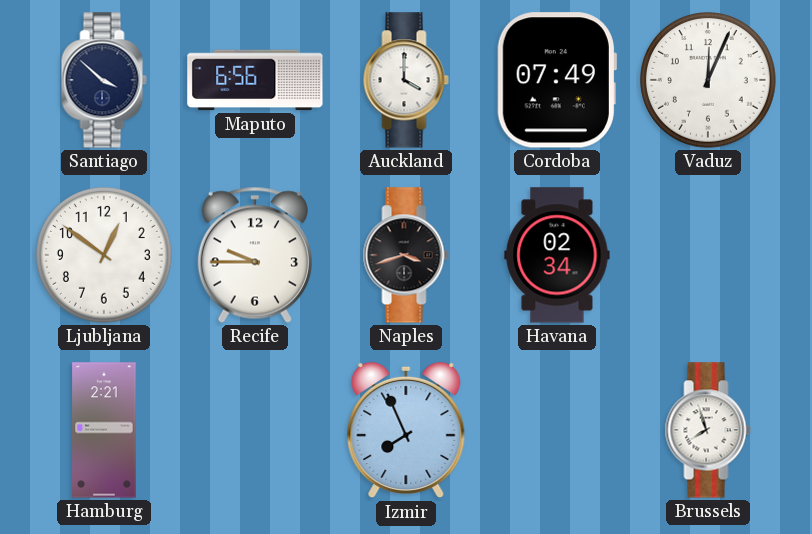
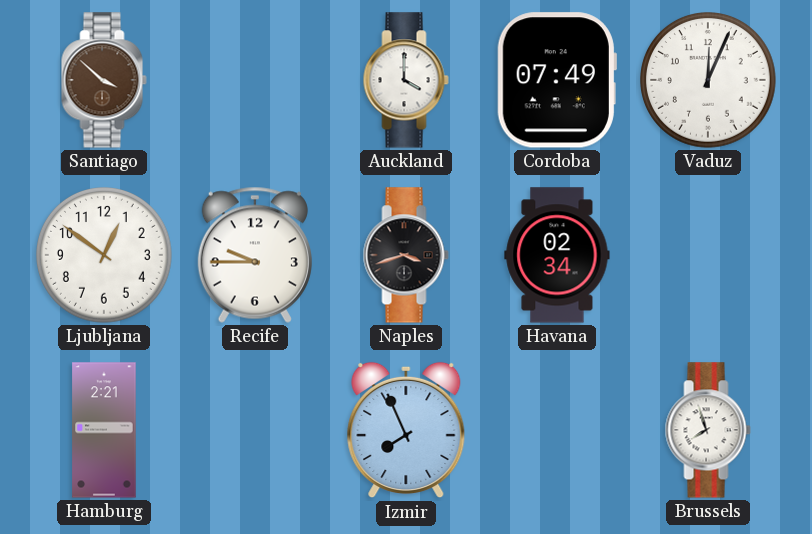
Santiago dial: navy -> brown
Maputo: 6:56 -> none
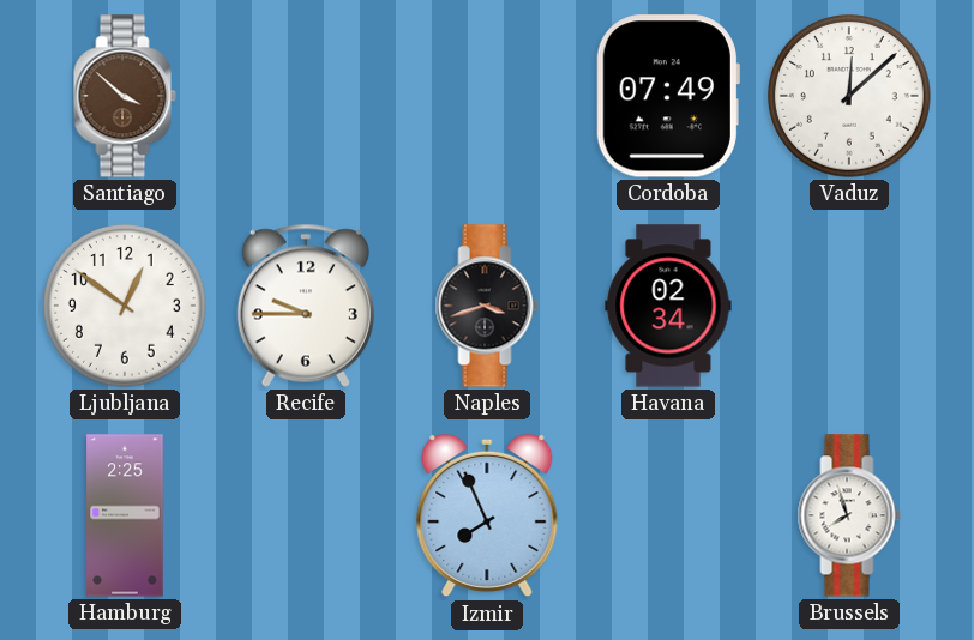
Auckland: 4:00 -> none
Vaduz: 12:04 -> 12:08
Hamburg: 2:21 -> 2:25
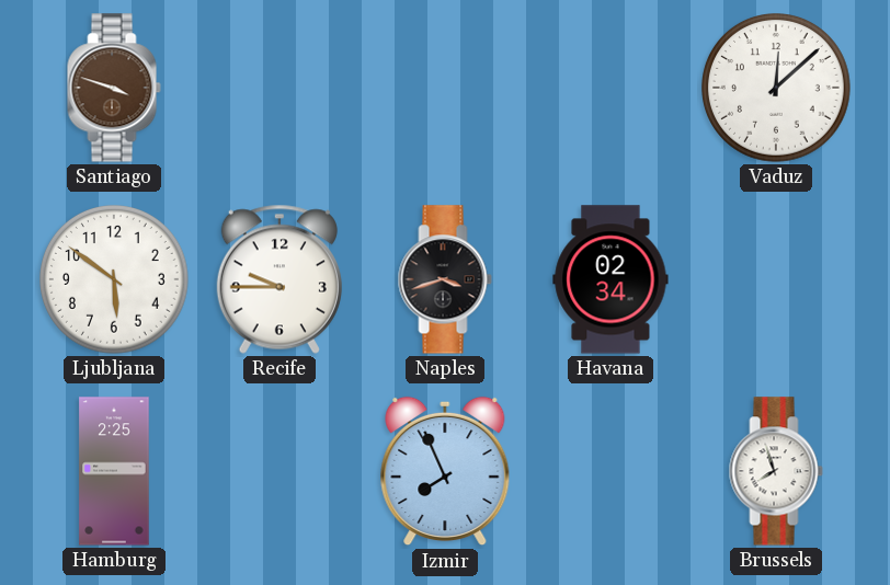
Santiago: 3:52 -> 3:48
Cordoba: 07:49 -> none
Ljubljana: 12:51 -> 5:51
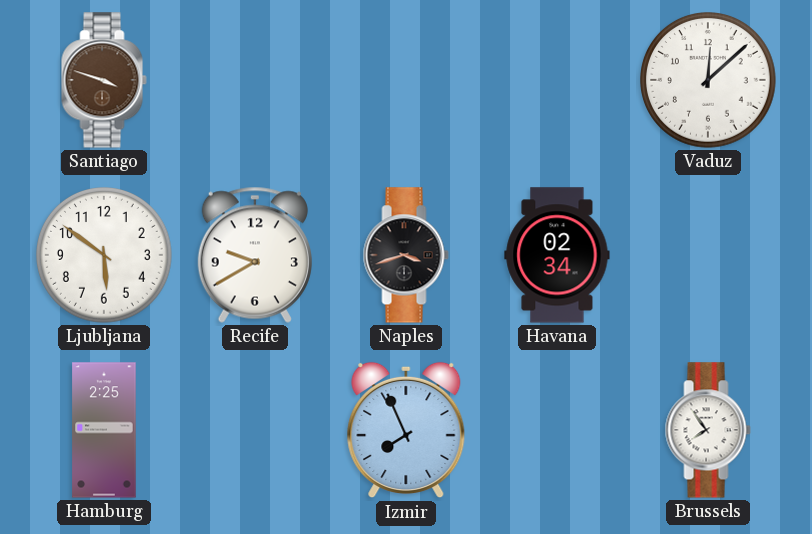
Recife: 9:45 -> 9:40
Brussels: 7:57 -> 7:54
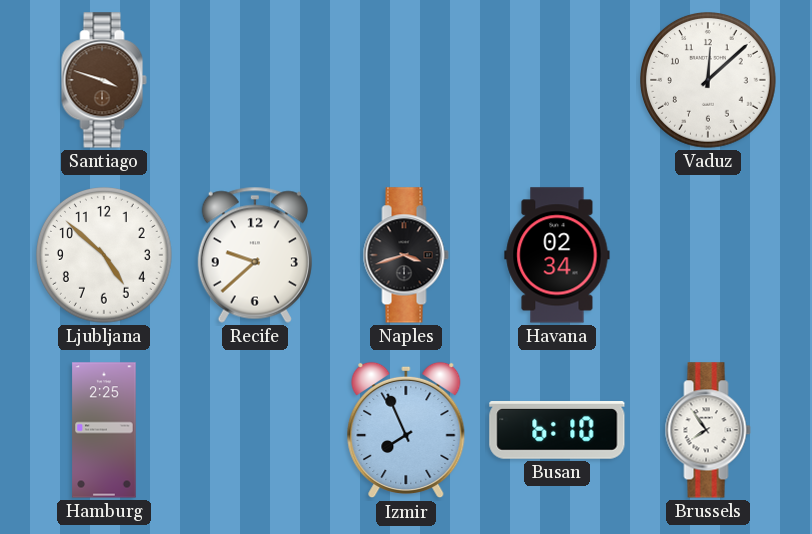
Ljubljana: 5:51 -> 4:52
Recife: 9:40 -> 9:38
Busan: none -> 6:10
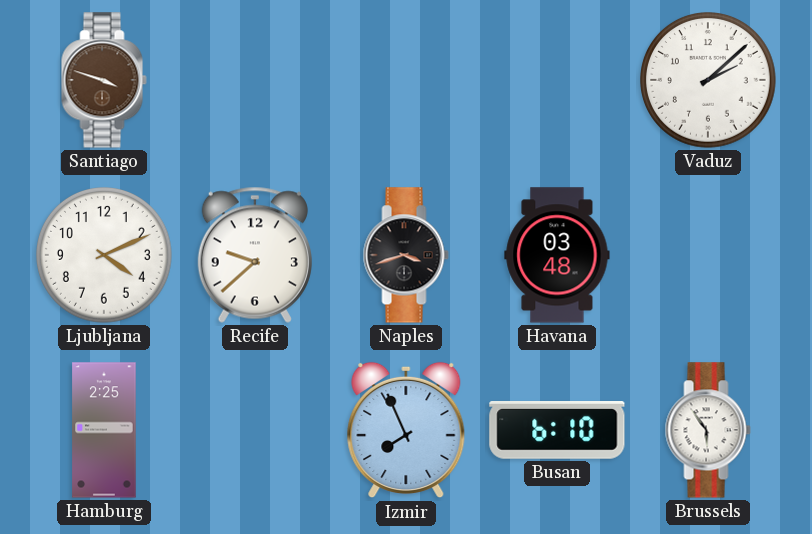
Vaduz: 12:08 -> 2:08
Ljubljana: 4:52 -> 4:11
Havana: 02:34 -> 03:48
Brussels: 7:54 -> 5:54
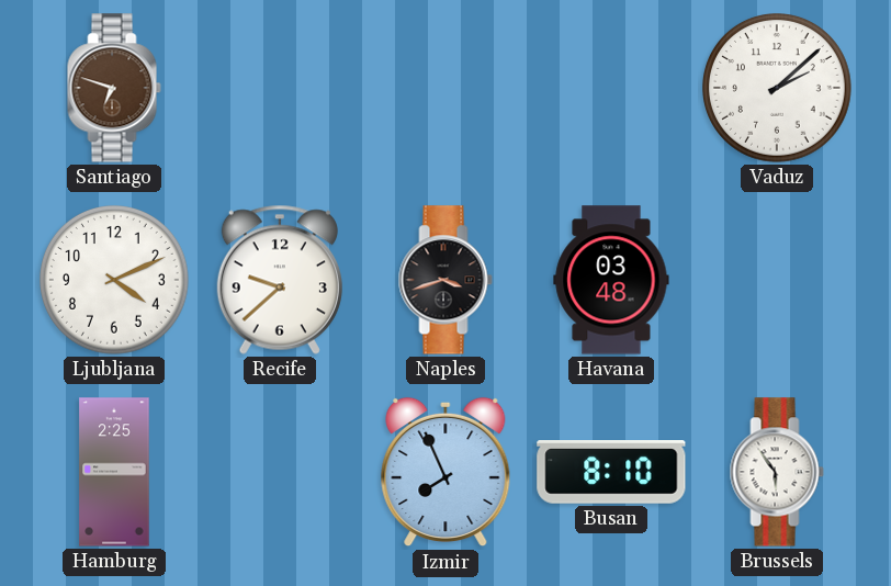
Santiago: 3:48 -> 6:48
Busan: 6:10 -> 8:10
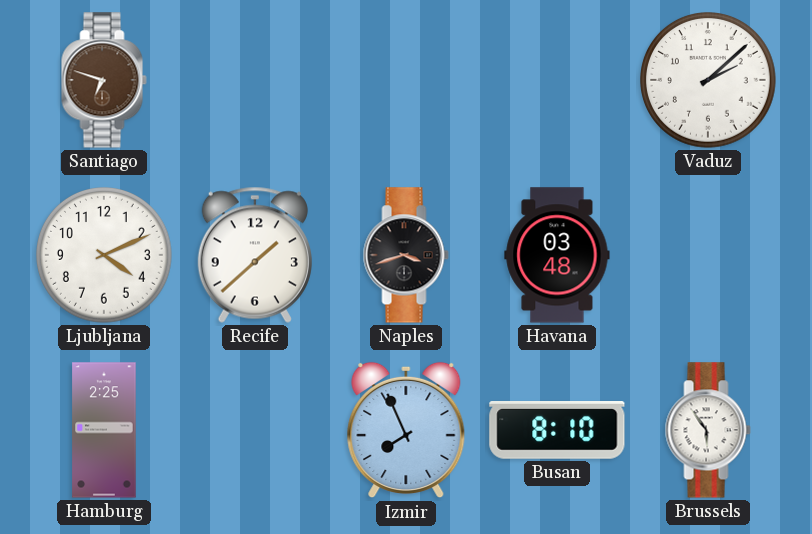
Recife: 9:38 -> 1:38
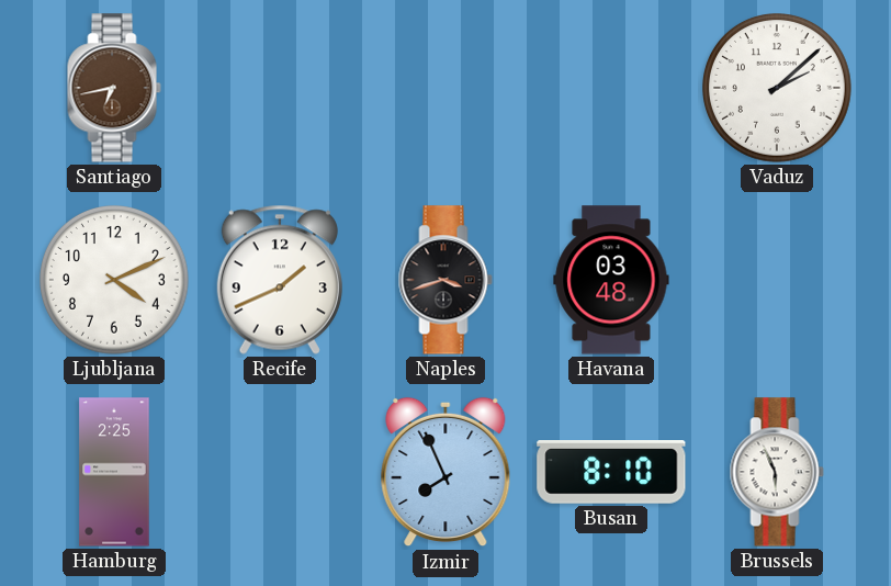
Santiago: 6:48 -> 6:43
Recife: 1:38 -> 1:41
Brussels: 5:54 -> 5:56
